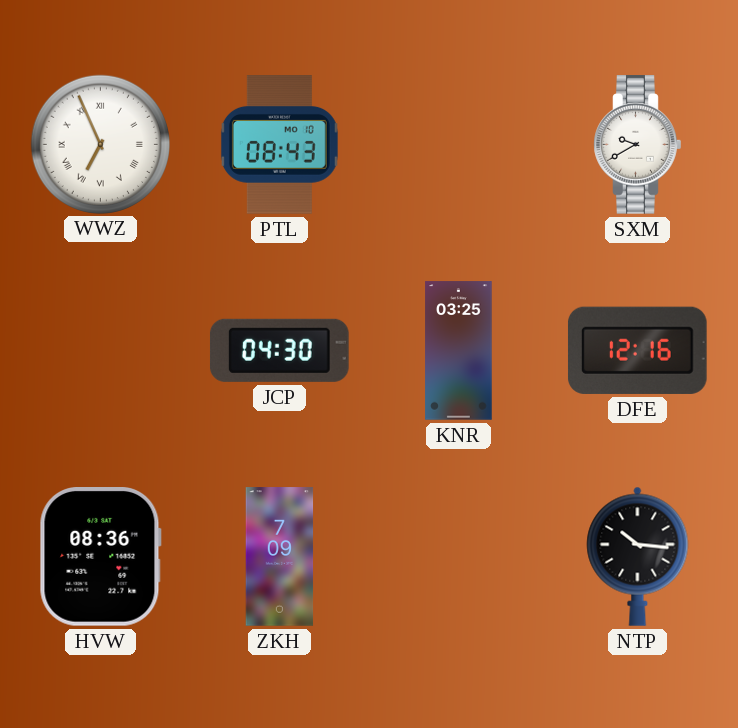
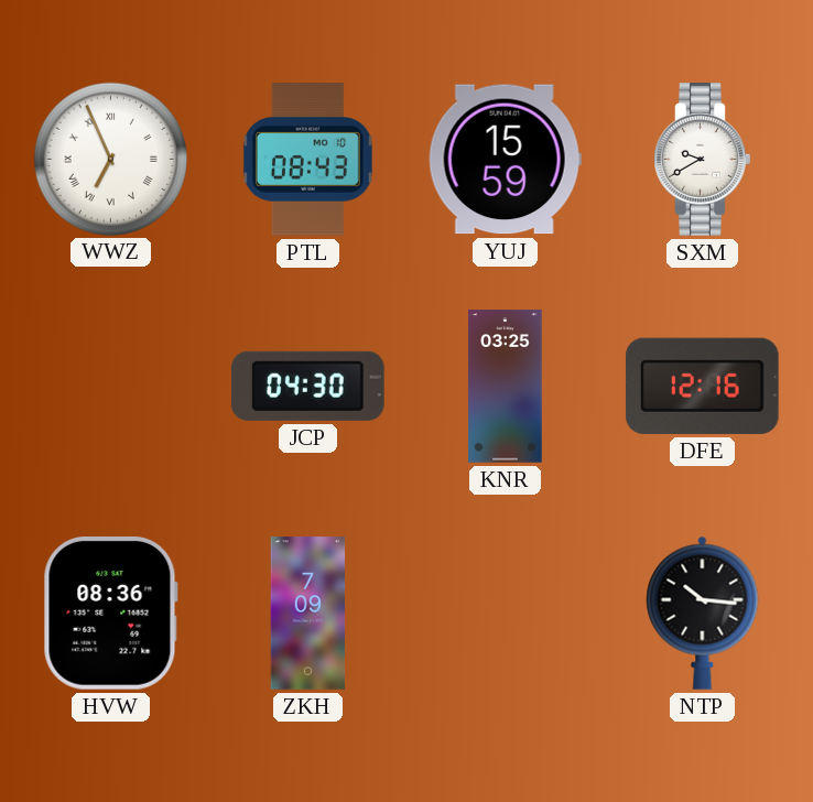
YUJ: none -> 15:59
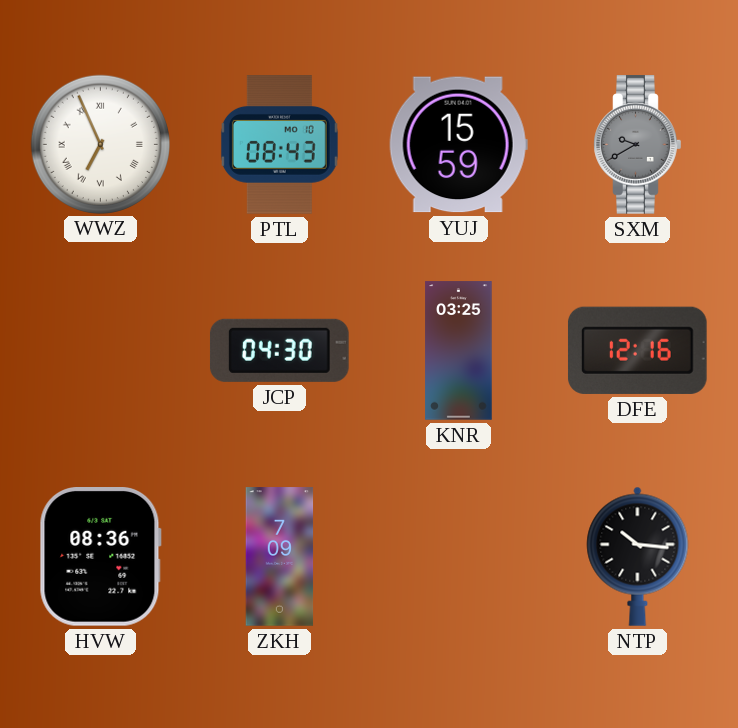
SXM dial: white -> grey
